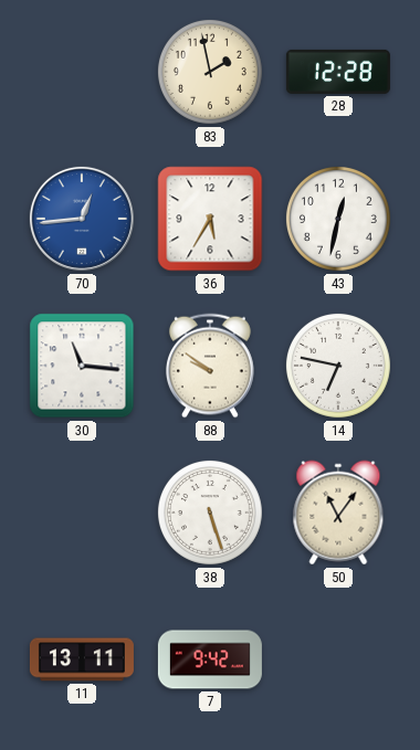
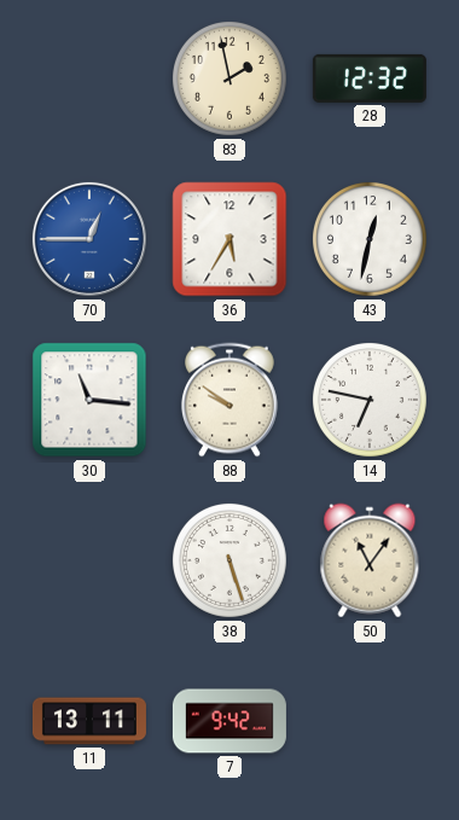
28: 12:28 -> 12:32
70: 12:44 -> 12:45
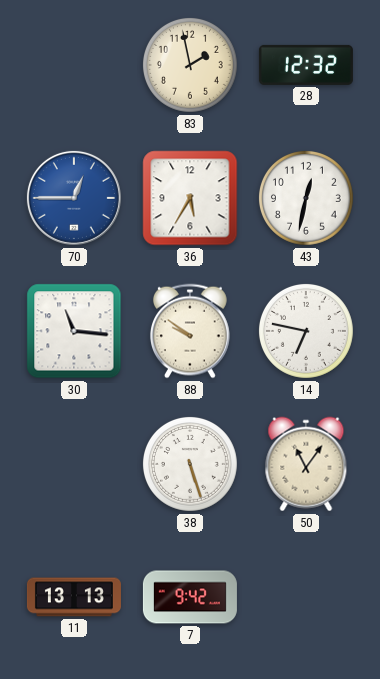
11: 13:11 -> 13:13
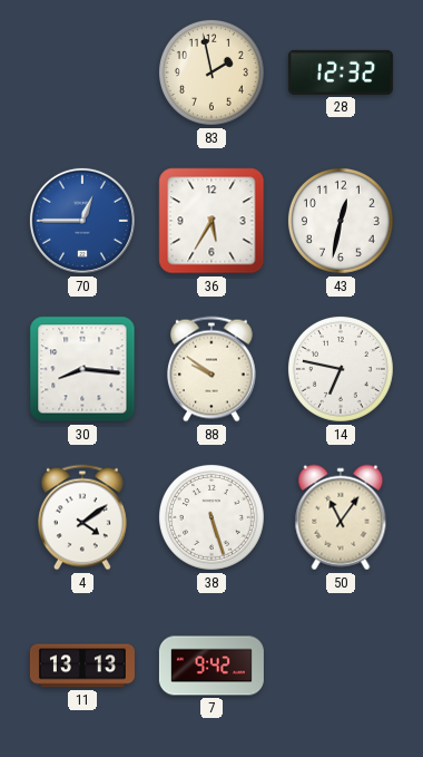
30: 11:16 -> 8:16
4: none -> 4:09
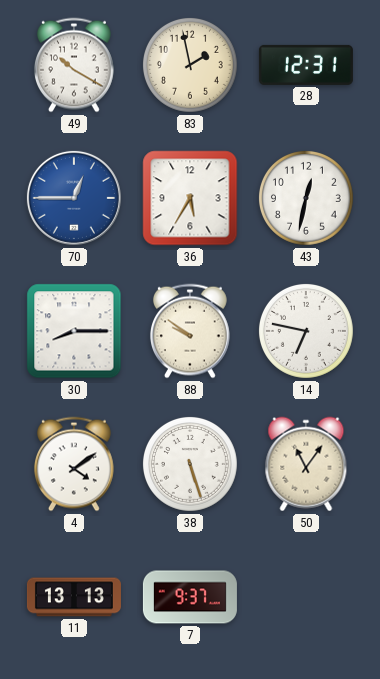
49: none -> 10:20
28: 12:32 -> 12:31
30: 8:16 -> 8:15
7: 9:42 -> 9:37
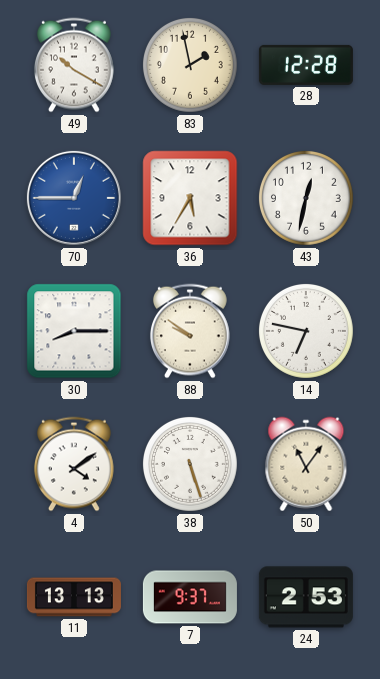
28: 12:31 -> 12:28
24: none -> 2:53
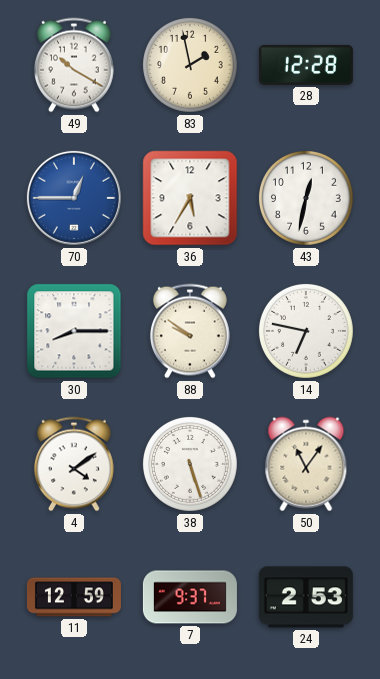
11: 13:13 -> 12:59
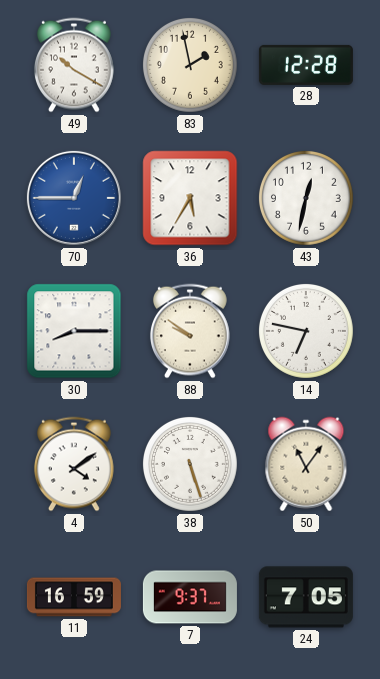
11: 12:59 -> 16:59
24: 2:53 -> 7:05
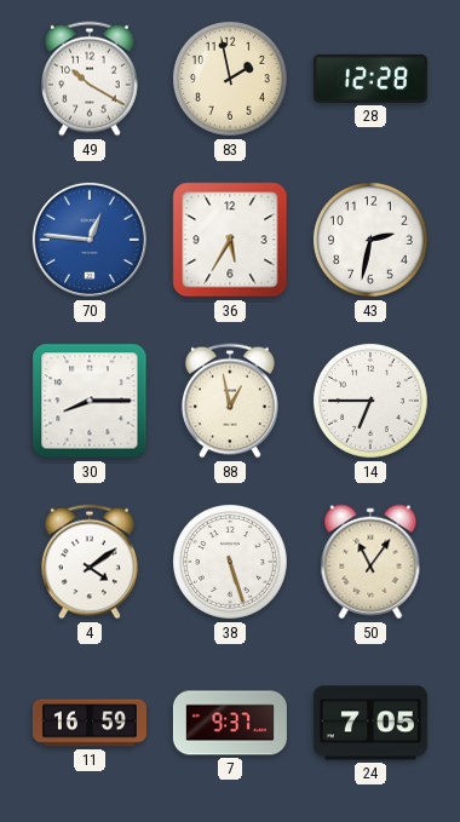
70: 12:45 -> 12:46
43: 12:32 -> 2:32
88: 9:51 -> 12:58
14: 6:47 -> 6:45
